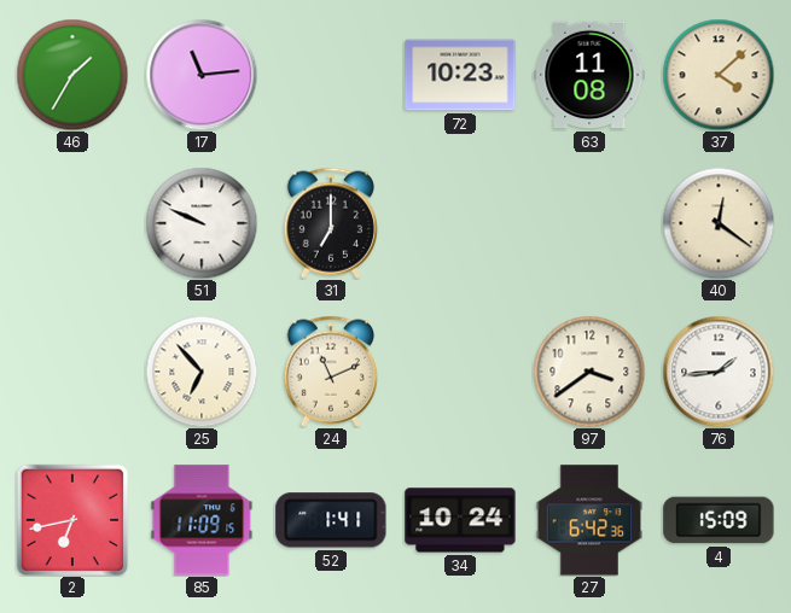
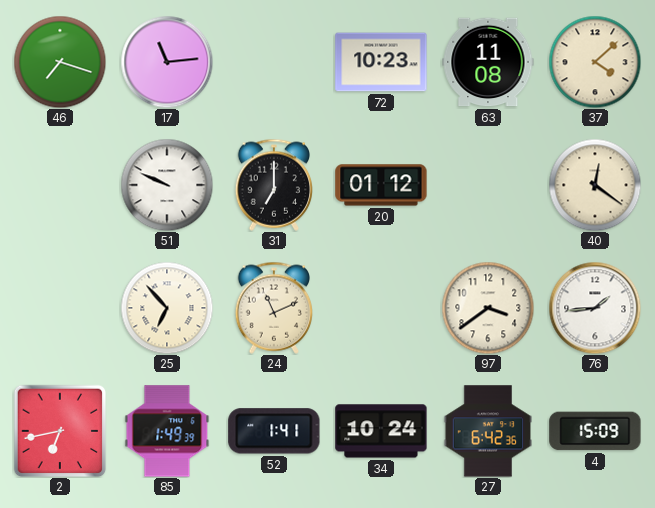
46: 1:35 -> 7:18
20: none -> 01:12
85: 11:09 -> 1:49
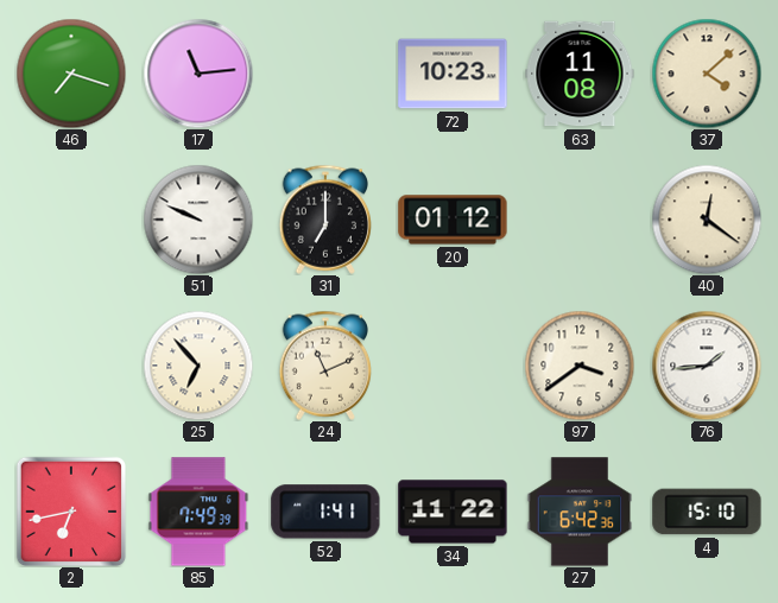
85: 1:49 -> 7:49
34: 10:24 -> 11:22
4: 15:09 -> 15:10
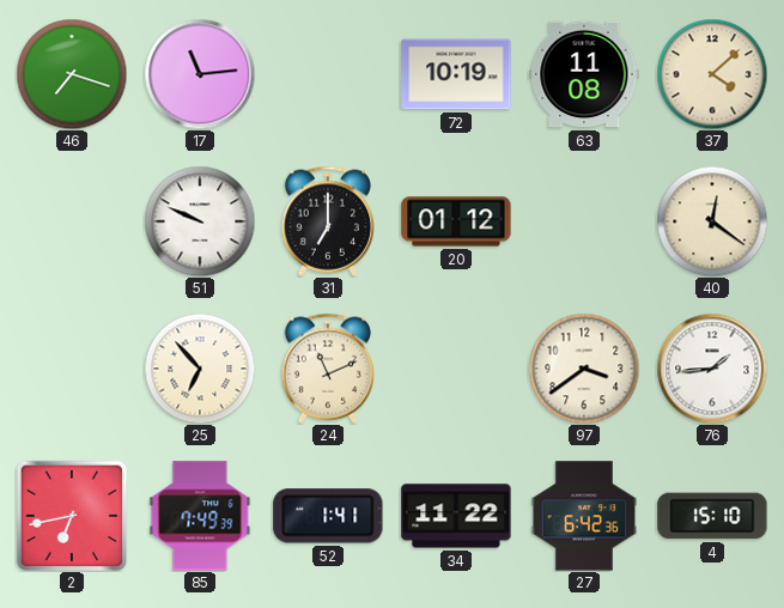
72: 10:23 -> 10:19
